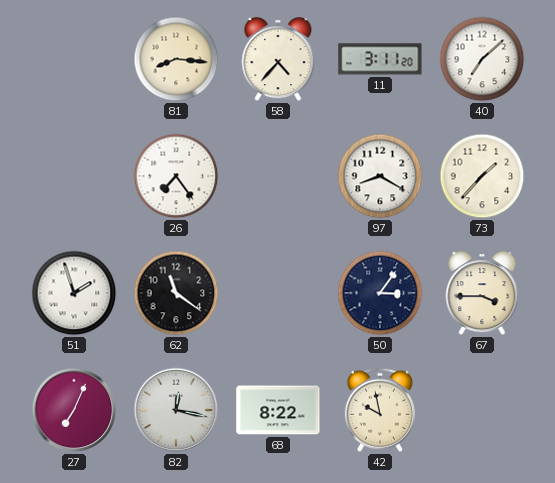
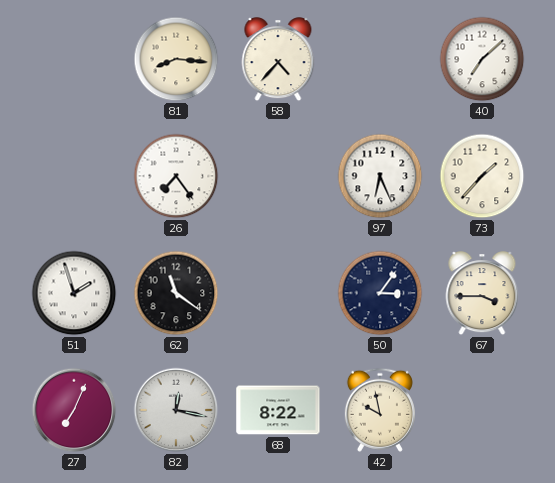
11: 3:11 -> none
97: 8:20 -> 6:26
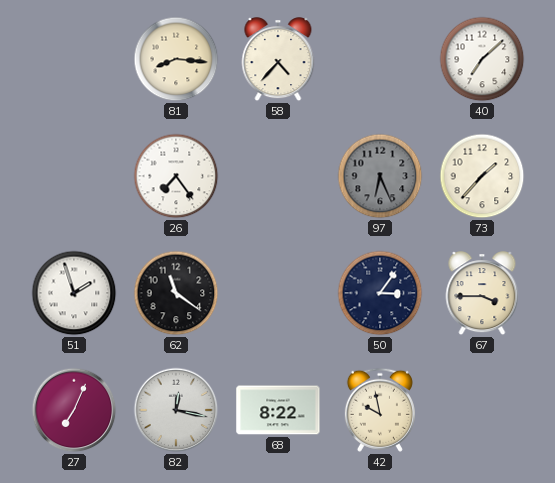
97 dial: white -> grey
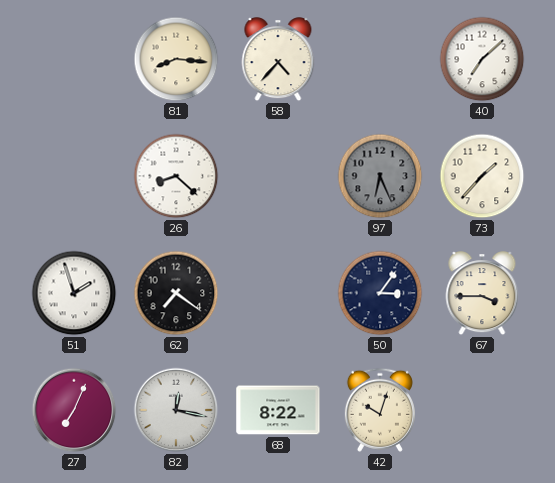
26: 7:24 -> 8:22
62: 11:21 -> 7:21
42: 9:58 -> 10:03
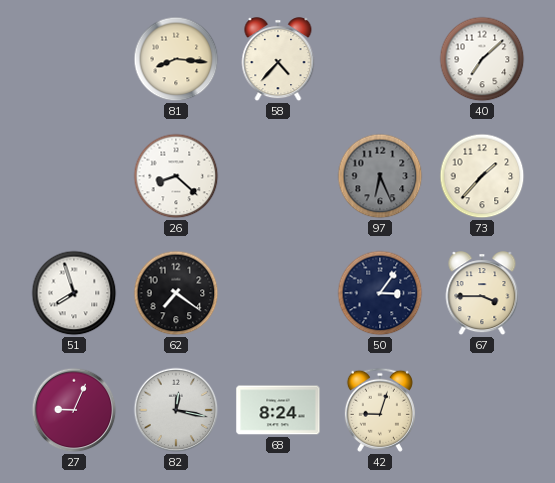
51: 1:57 -> 7:57
27: 7:04 -> 9:04
68: 8:22 -> 8:24
42: 10:03 -> 9:03
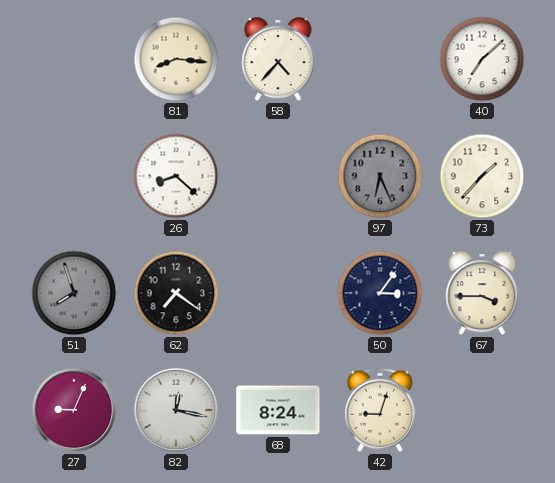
51 dial: white -> grey
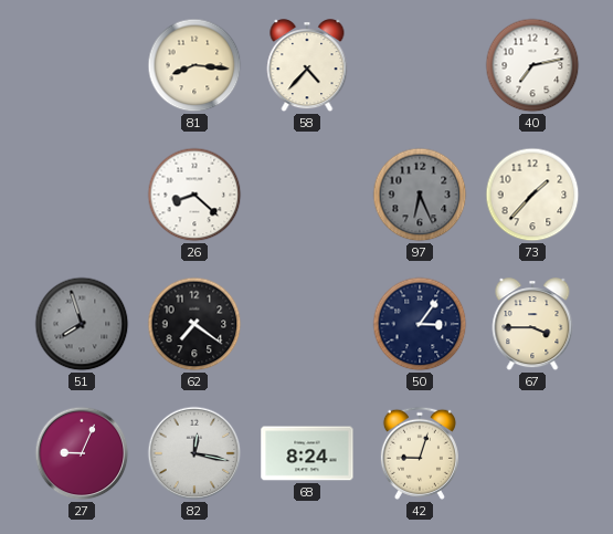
40: 7:08 -> 7:13
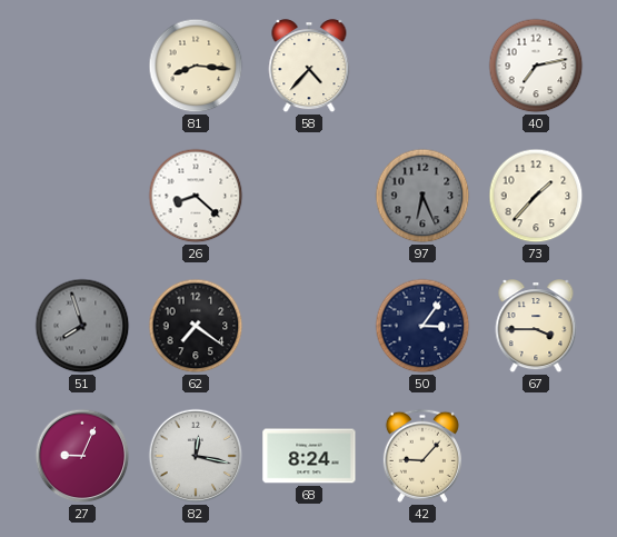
42: 9:03 -> 9:07
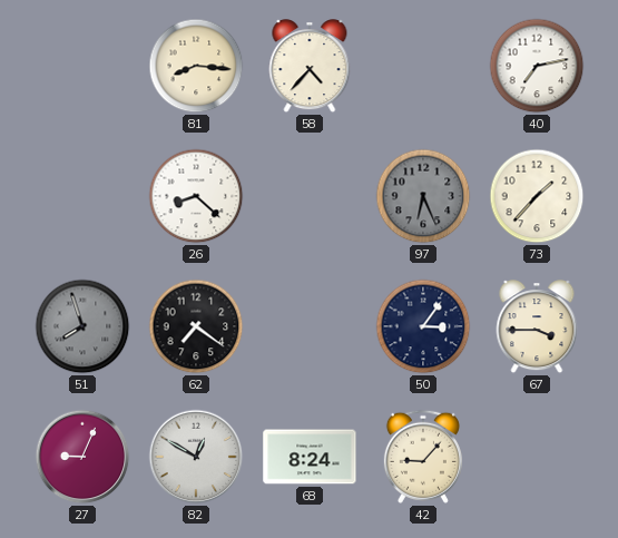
82: 12:17 -> 12:50
